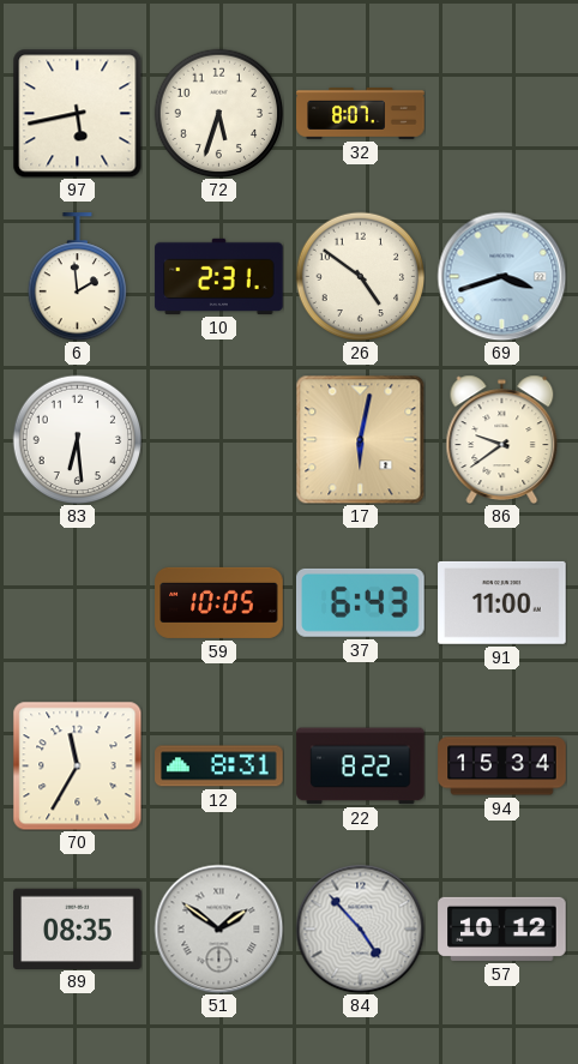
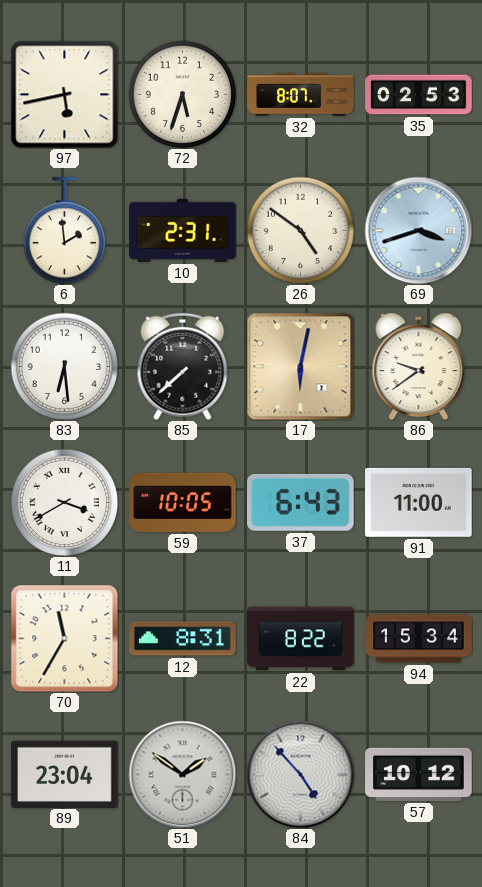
35: none -> 02:53
85: none -> 7:38
11: none -> 3:40
89: 08:35 -> 23:04
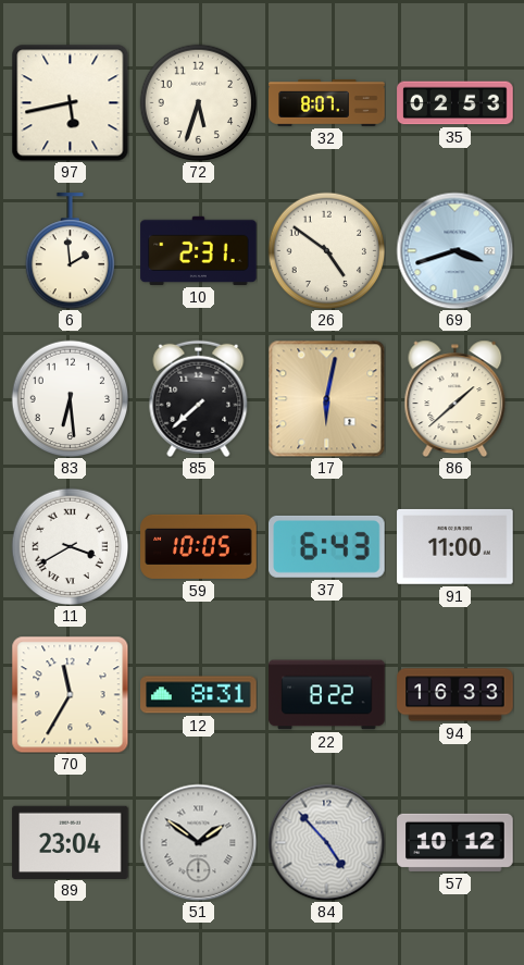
86: 9:39 -> 1:38
94: 15:34 -> 16:33
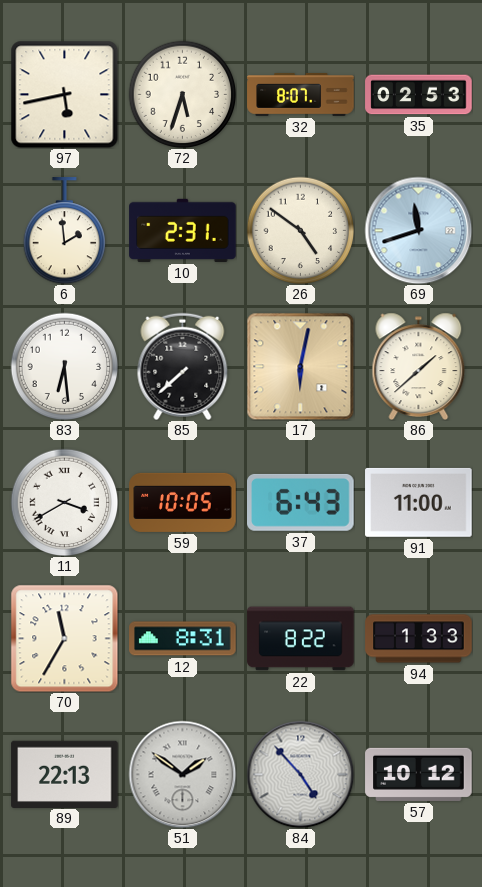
69: 3:42 -> 11:42
94: 16:33 -> 1:33
89: 23:04 -> 22:13
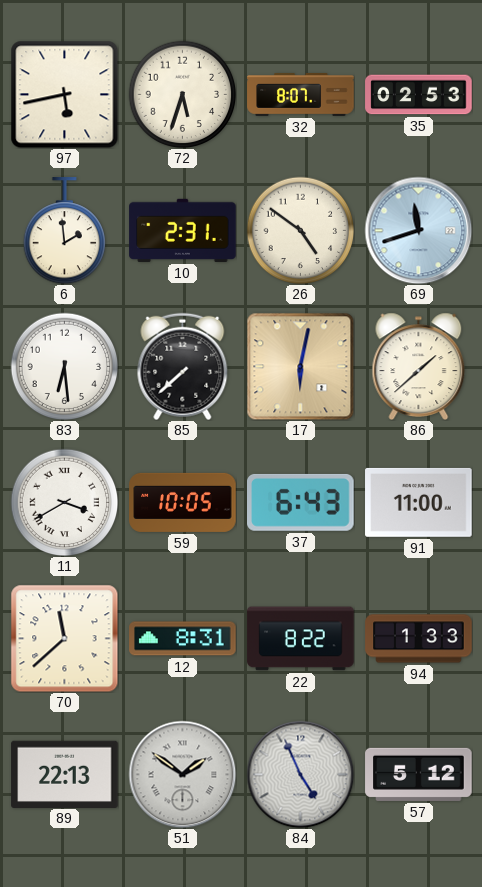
70: 11:35 -> 11:38
84: 4:53 -> 4:56
57: 10:12 -> 5:12
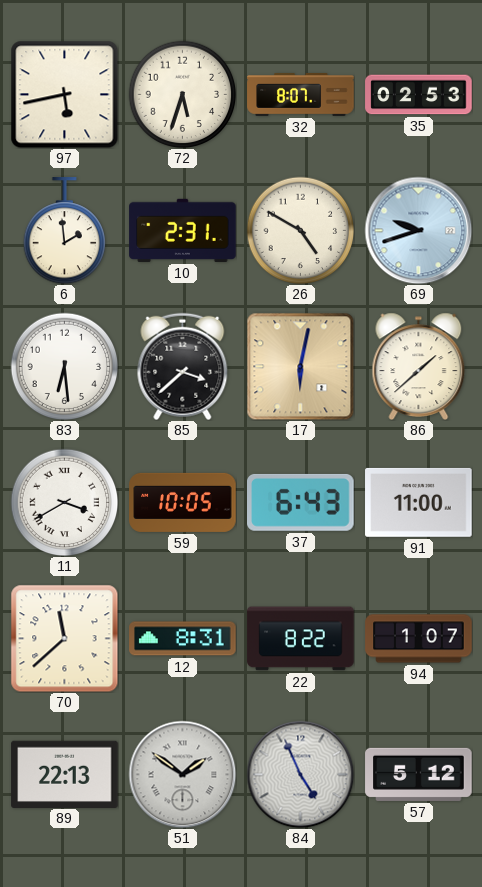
26: 4:51 -> 4:50
69: 11:42 -> 9:42
85: 7:38 -> 3:38
94: 1:33 -> 1:07
